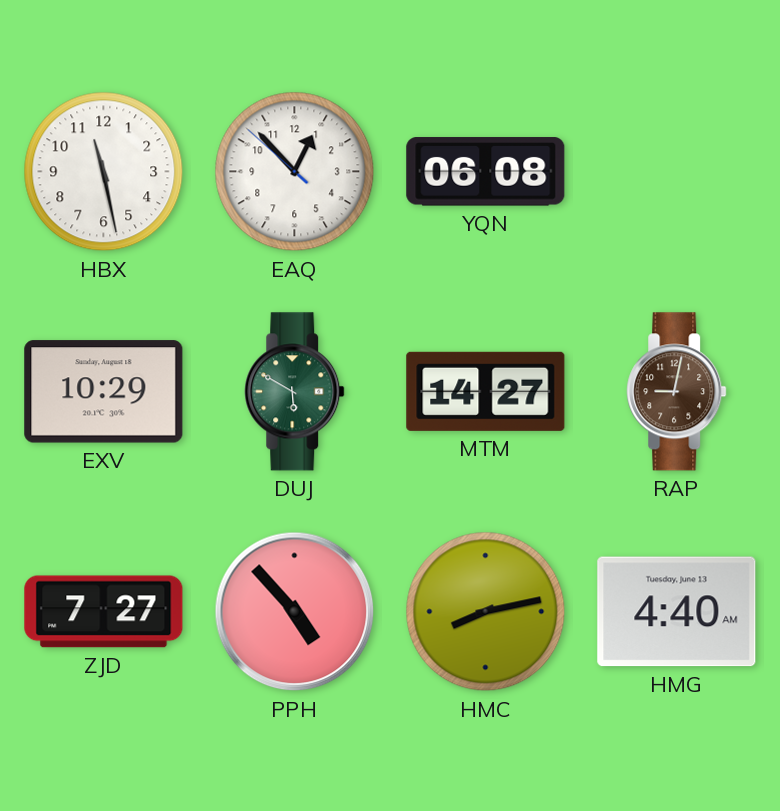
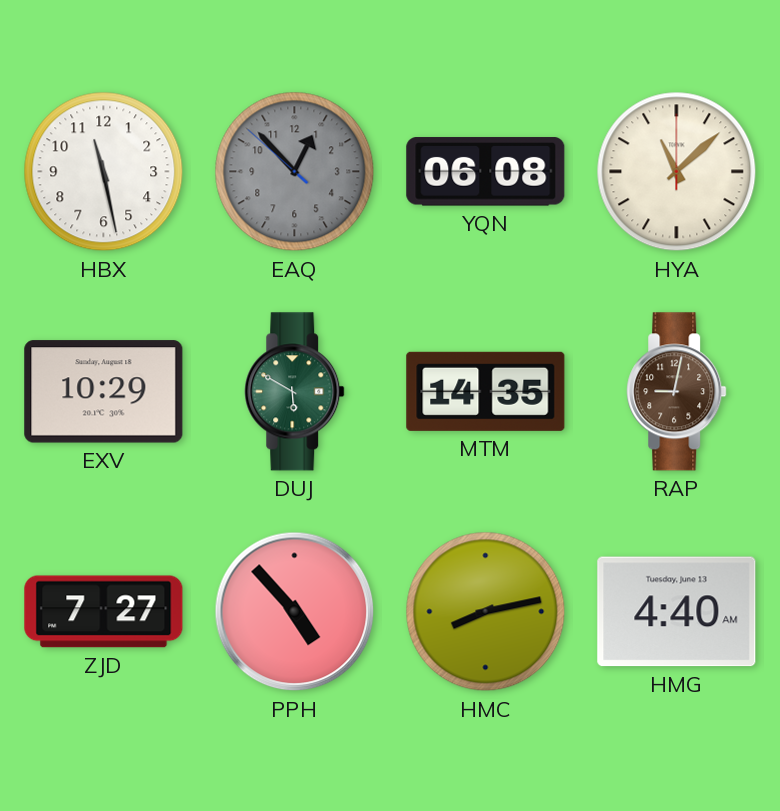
EAQ dial: white -> grey
HYA: none -> 11:08
MTM: 14:27 -> 14:35
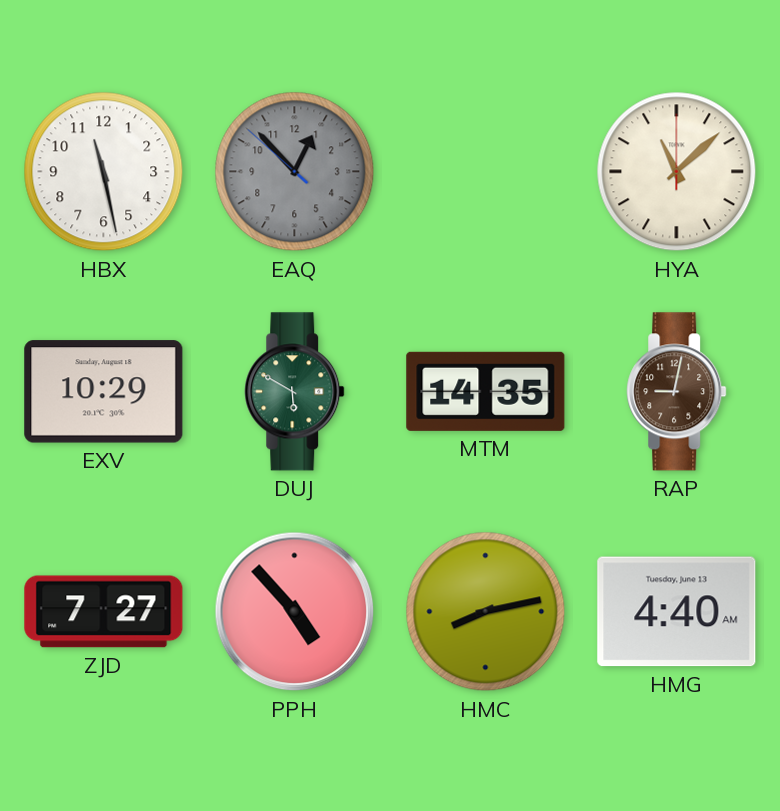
YQN: 06:08 -> none
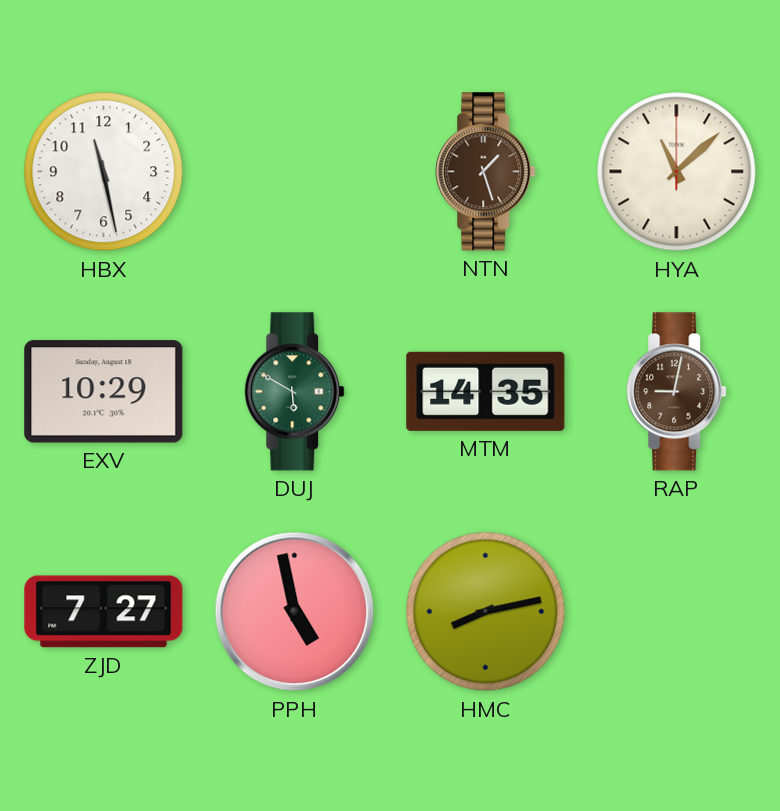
EAQ: 12:52 -> none
NTN: none -> 1:27
PPH: 4:53 -> 4:58
HMG: 4:40 -> none
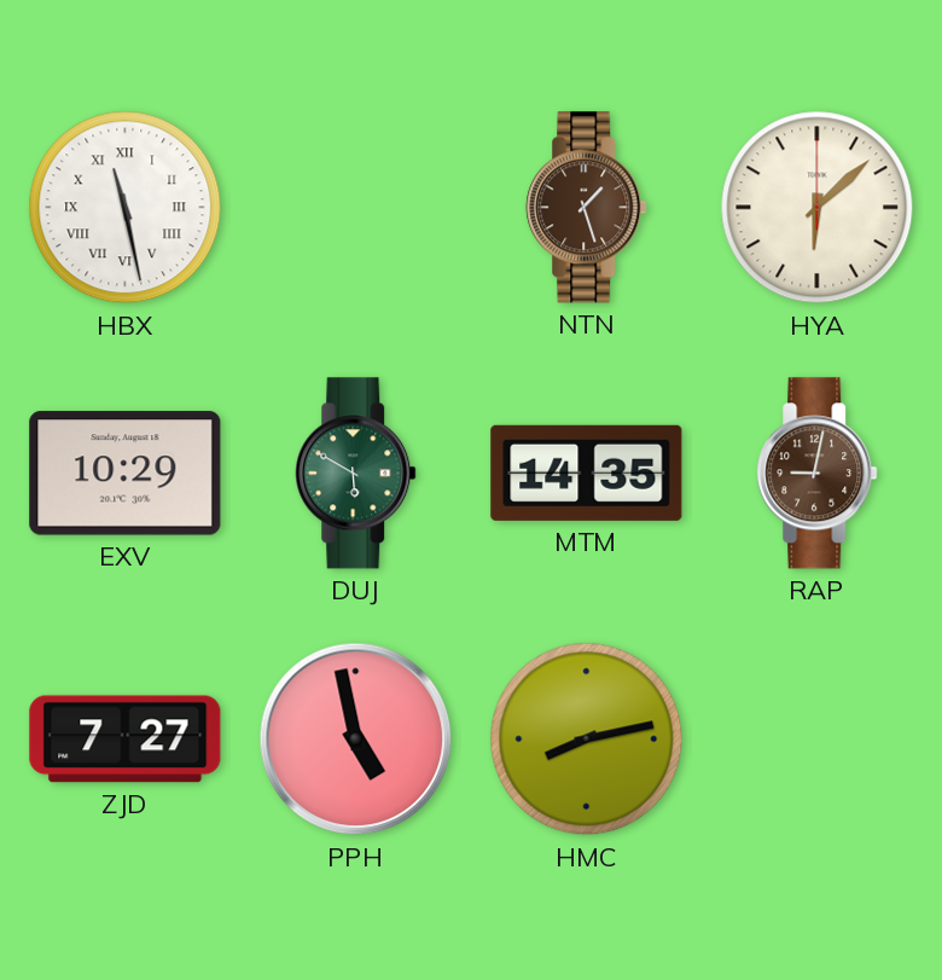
HBX numerals: Arabic -> Roman
HYA: 11:08 -> 6:08
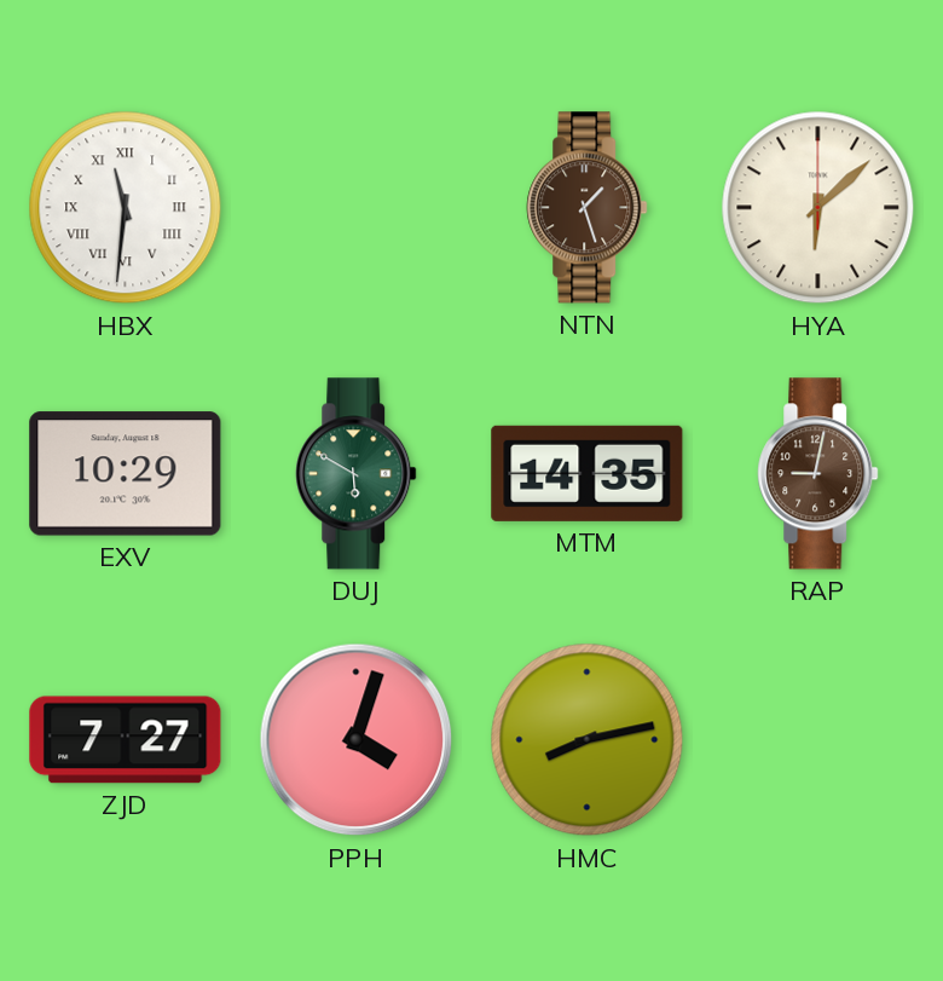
HBX: 11:28 -> 11:31
PPH: 4:58 -> 4:03
